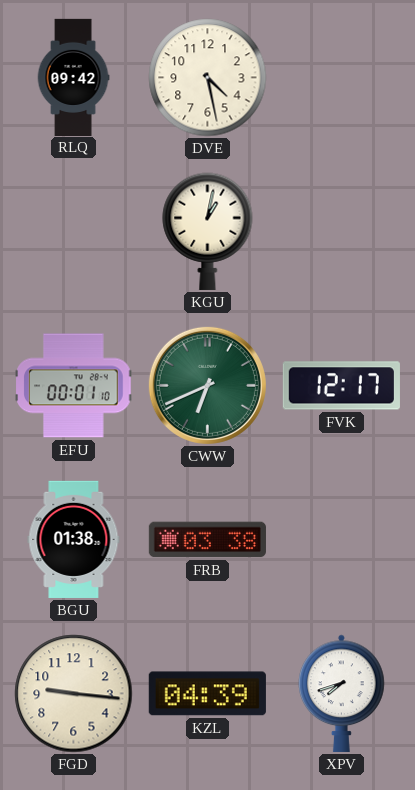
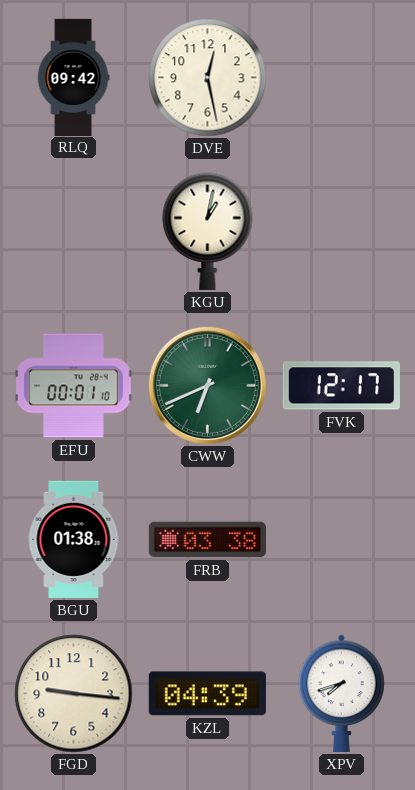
DVE: 4:28 -> 12:28
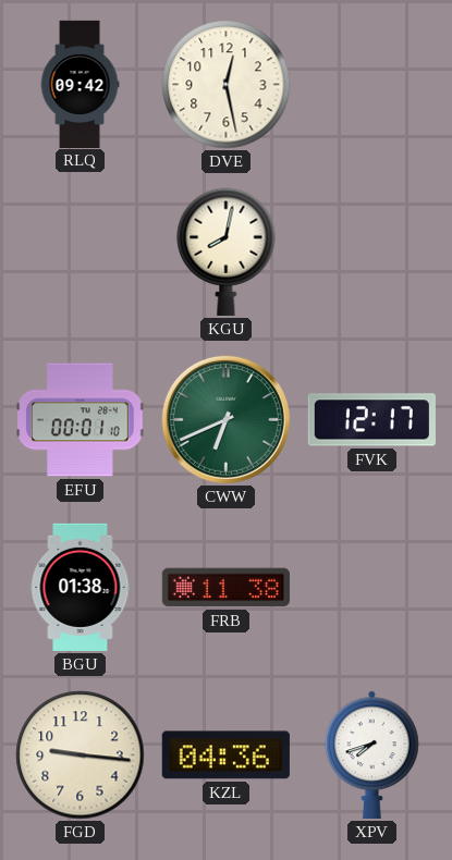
KGU: 1:02 -> 8:02
FRB: 03:38 -> 11:38
KZL: 04:39 -> 04:36
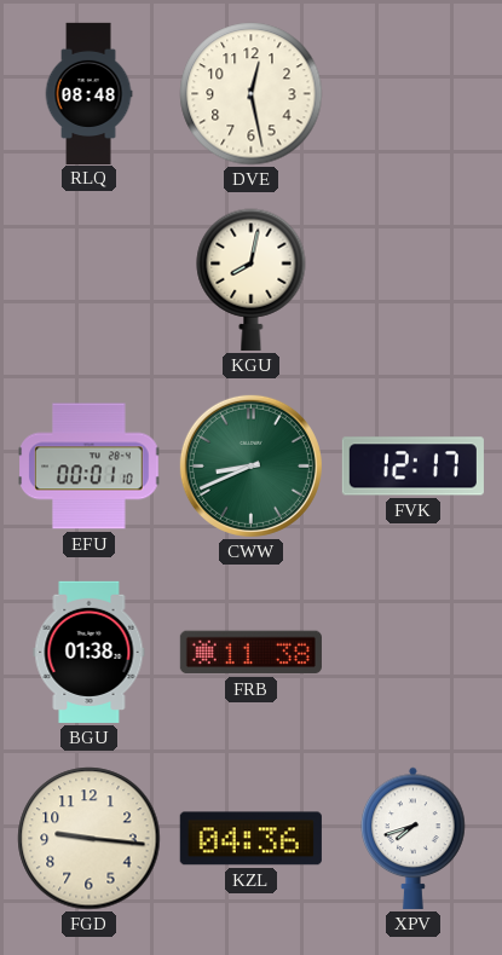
RLQ: 09:42 -> 08:48
CWW: 6:41 -> 8:41
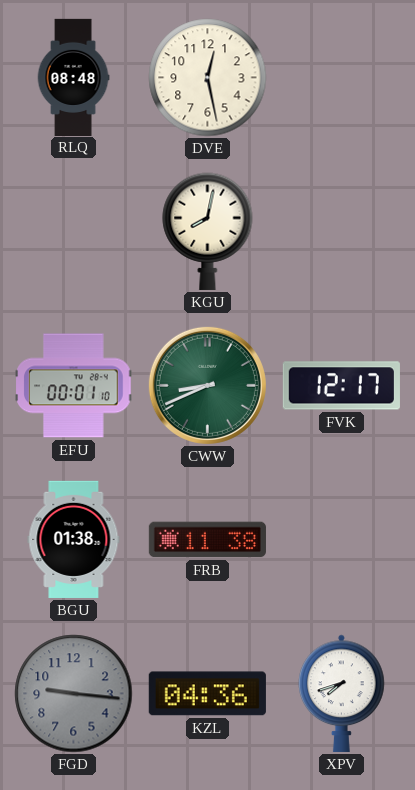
FGD dial: cream -> grey
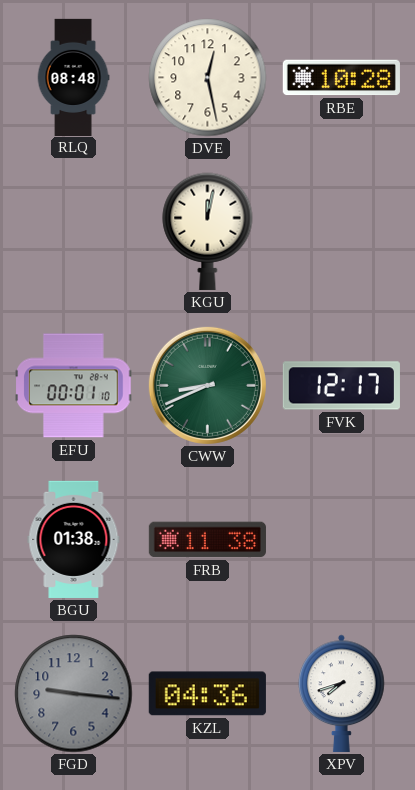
RBE: none -> 10:28
KGU: 8:02 -> 12:02
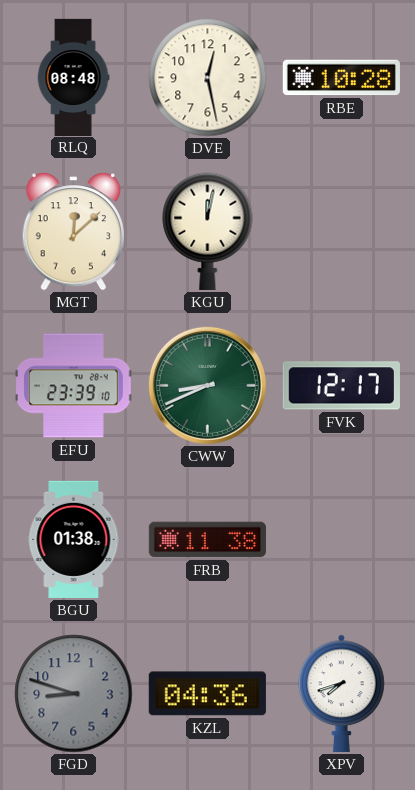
MGT: none -> 12:08
EFU: 00:01 -> 23:39
FGD: 9:16 -> 8:48
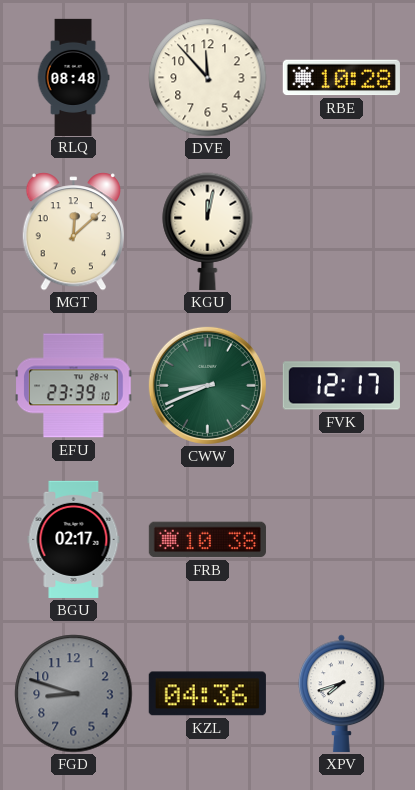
DVE: 12:28 -> 11:53
BGU: 01:38 -> 02:17
FRB: 11:38 -> 10:38
